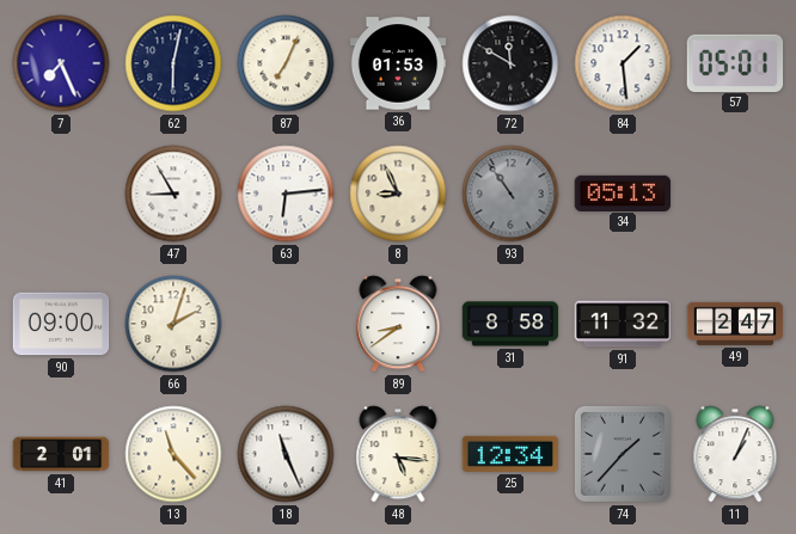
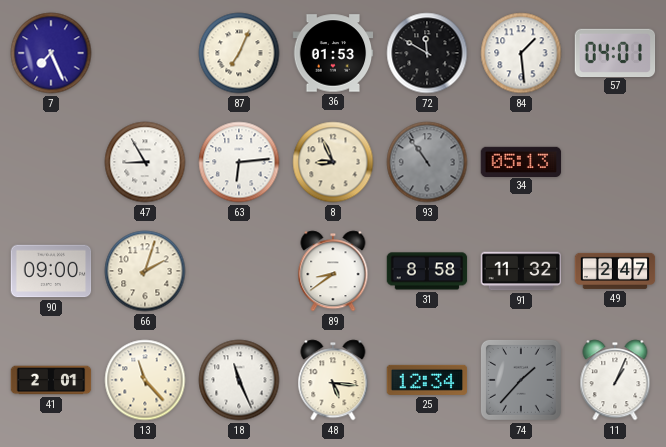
62: 6:02 -> none
57: 05:01 -> 04:01
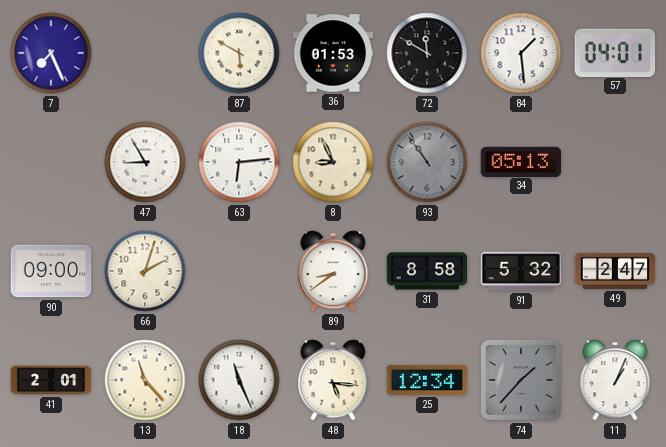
87: 7:04 -> 5:50
91: 11:32 -> 5:32
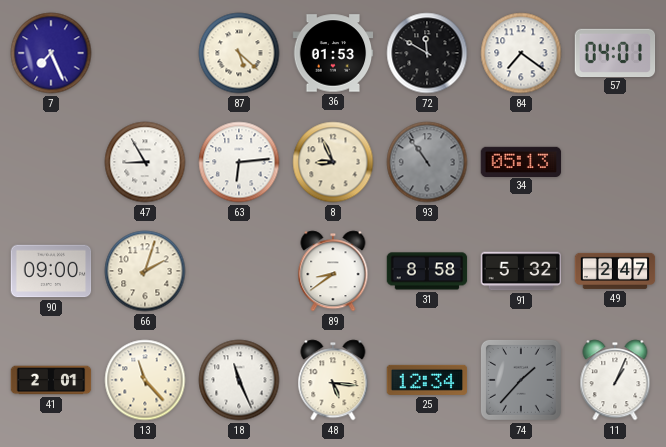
87: 5:50 -> 5:22
84: 1:29 -> 7:21
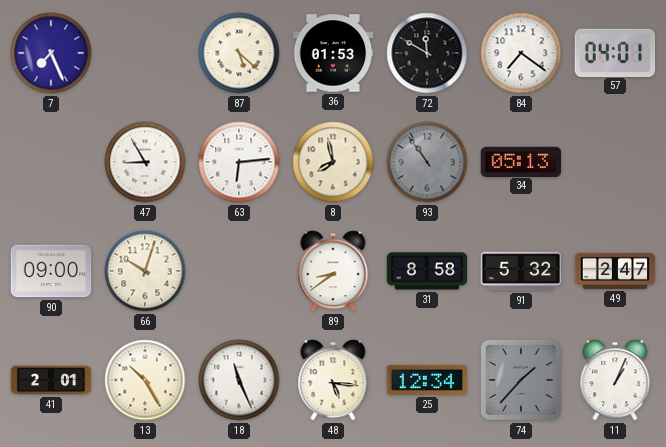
8: 8:56 -> 7:58
66: 2:03 -> 10:03
13: 11:23 -> 10:25
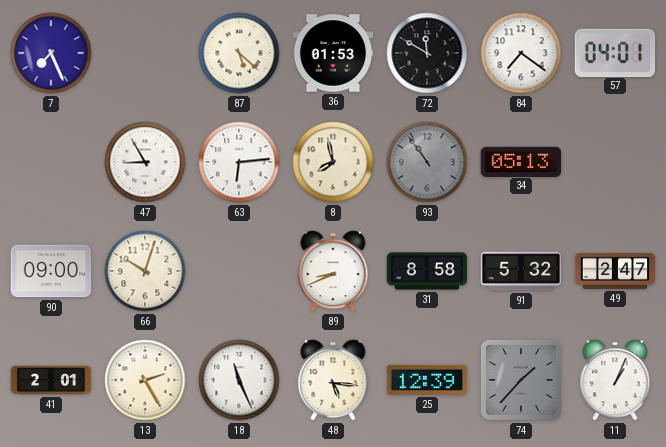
89: 8:39 -> 8:41
13: 10:25 -> 2:25
25: 12:34 -> 12:39
